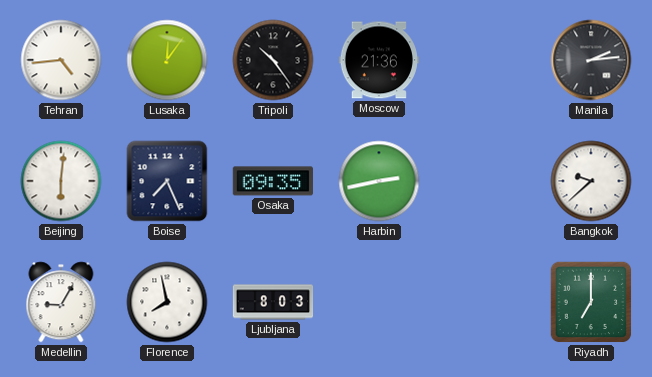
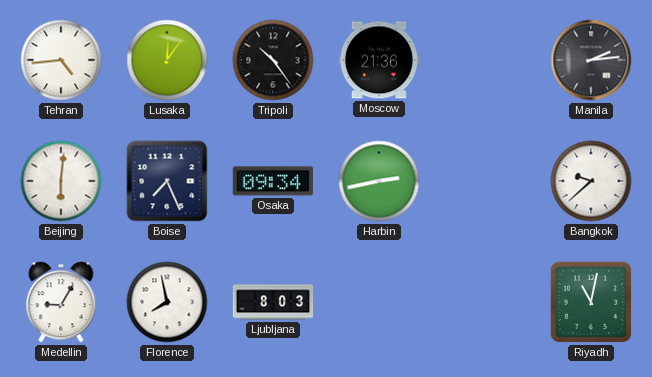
Osaka: 09:35 -> 09:34
Riyadh: 7:00 -> 11:02
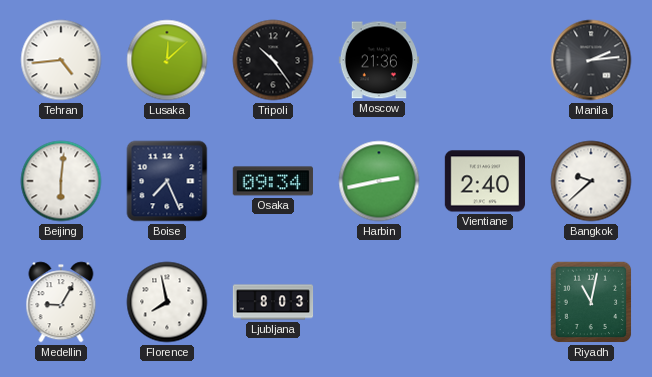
Lusaka: 12:06 -> 12:08
Vientiane: none -> 2:40
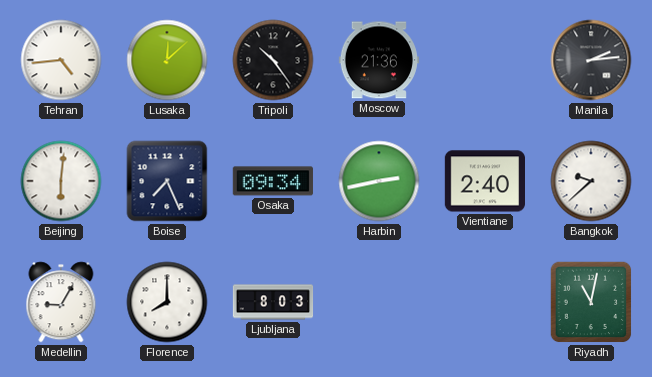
Florence: 7:58 -> 8:00
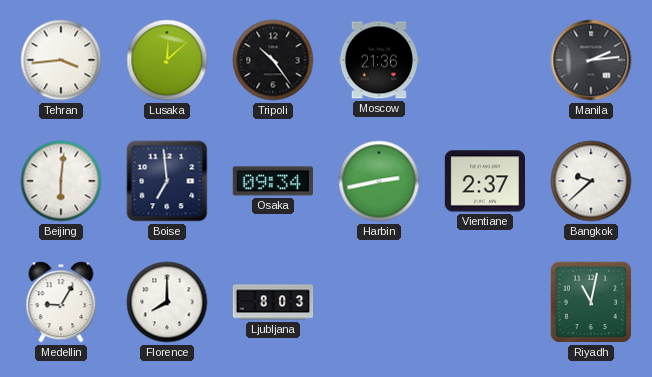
Tehran: 4:44 -> 3:44
Boise: 7:26 -> 6:59
Vientiane: 2:40 -> 2:37
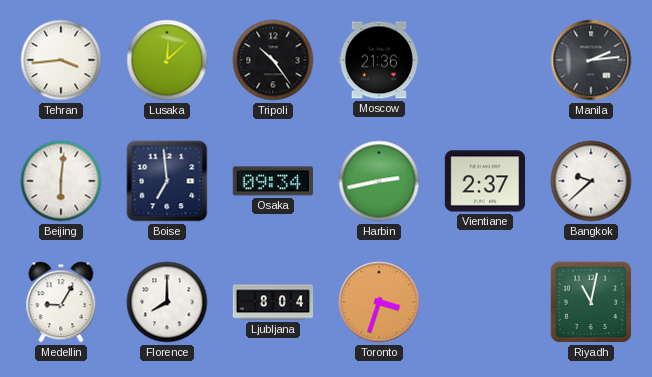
Ljubljana: 8:03 -> 8:04
Toronto: none -> 3:33
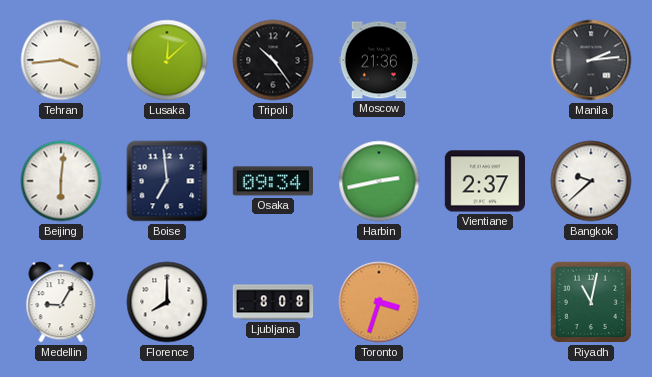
Ljubljana: 8:04 -> 8:08
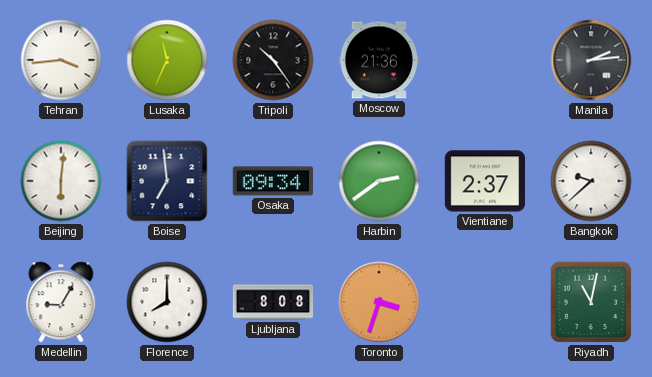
Lusaka: 12:08 -> 11:34
Harbin: 2:43 -> 2:39
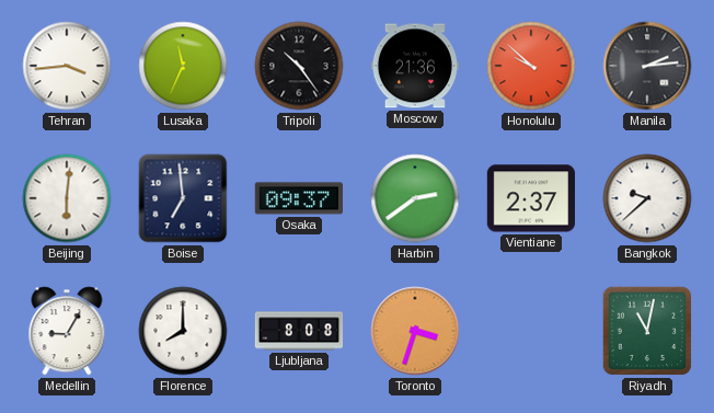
Honolulu: none -> 9:52
Osaka: 09:34 -> 09:37
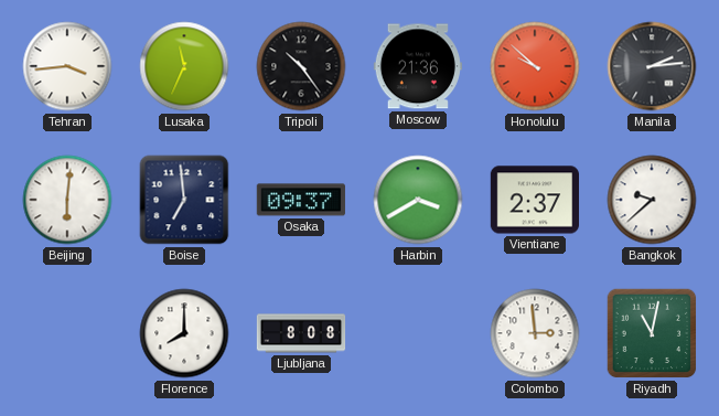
Harbin: 2:39 -> 3:40
Medellin: 9:05 -> none
Toronto: 3:33 -> none
Colombo: none -> 2:59
